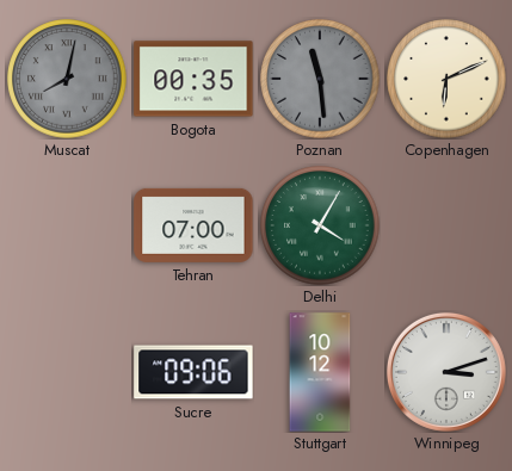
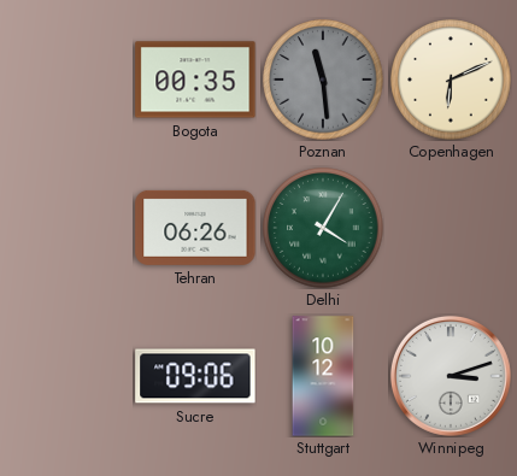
Muscat: 8:02 -> none
Tehran: 07:00 -> 06:26
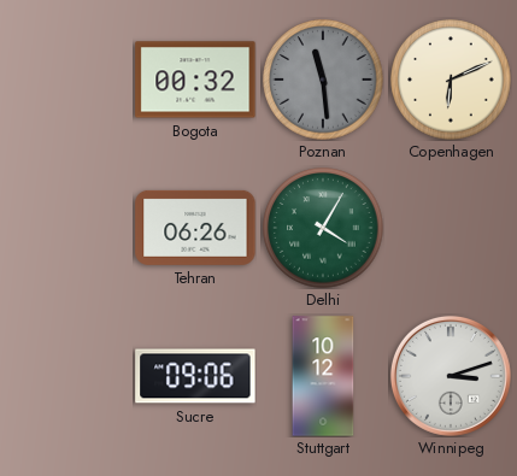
Bogota: 00:35 -> 00:32
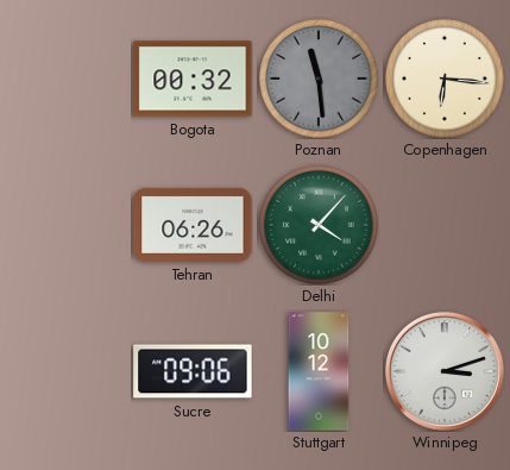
Copenhagen: 6:11 -> 6:16
Delhi: 4:05 -> 4:07
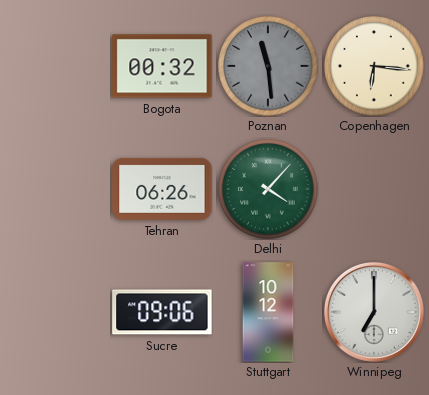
Winnipeg: 3:12 -> 7:00
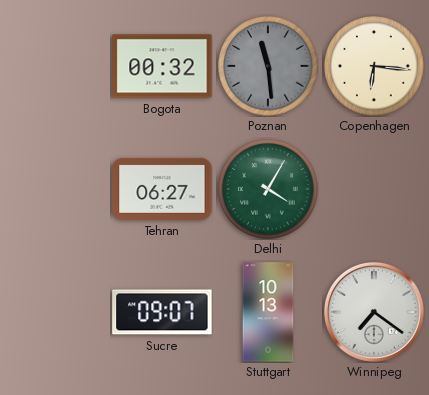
Tehran: 06:26 -> 06:27
Delhi: 4:07 -> 4:05
Sucre: 09:06 -> 09:07
Stuttgart: 10:12 -> 10:13
Winnipeg: 7:00 -> 7:21
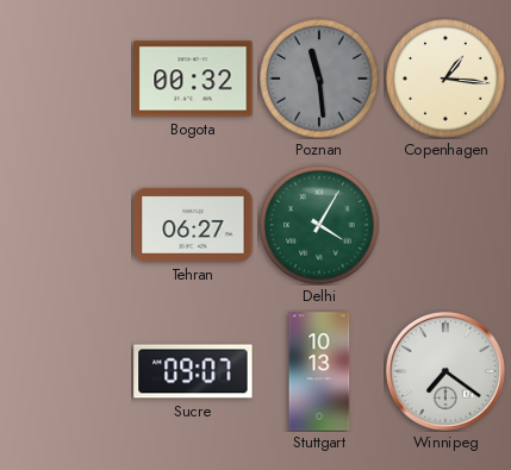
Copenhagen: 6:16 -> 1:16
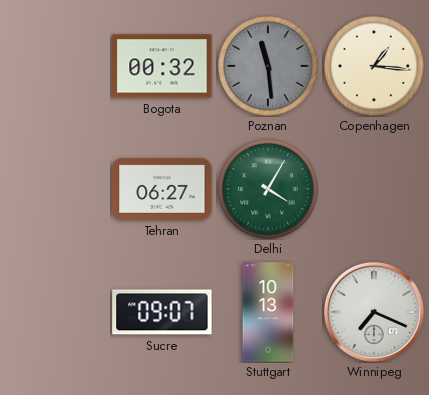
Winnipeg: 7:21 -> 7:19
